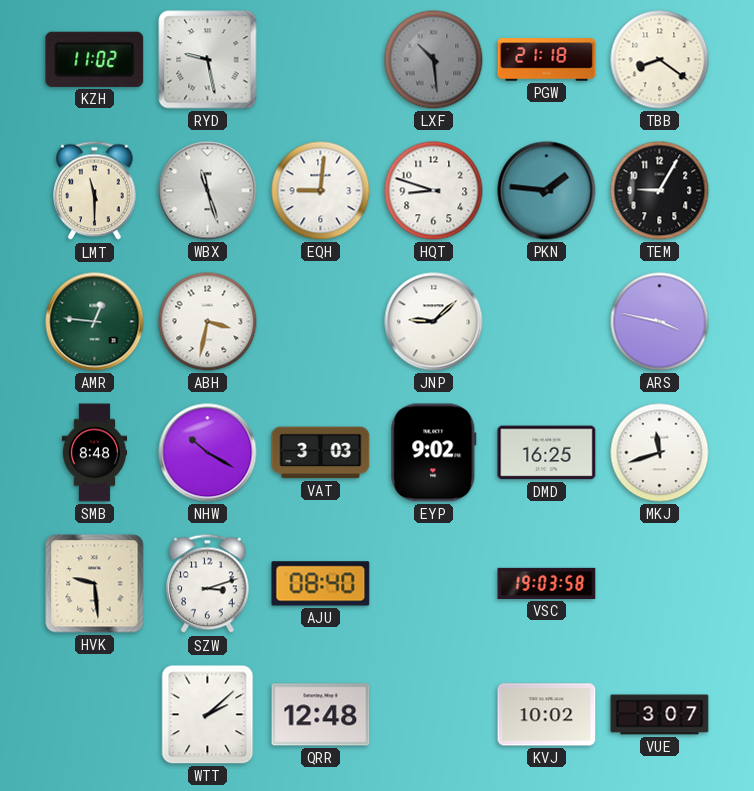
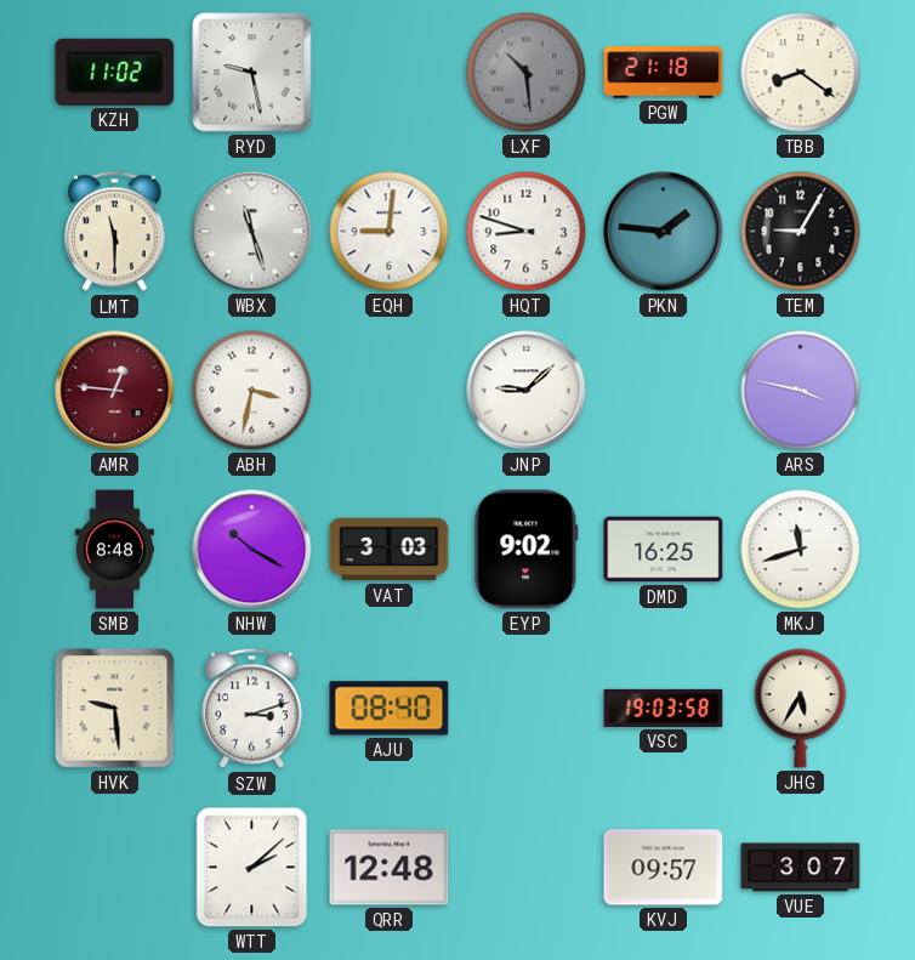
AMR dial: green -> burgundy
JHG: none -> 5:35
KVJ: 10:02 -> 09:57
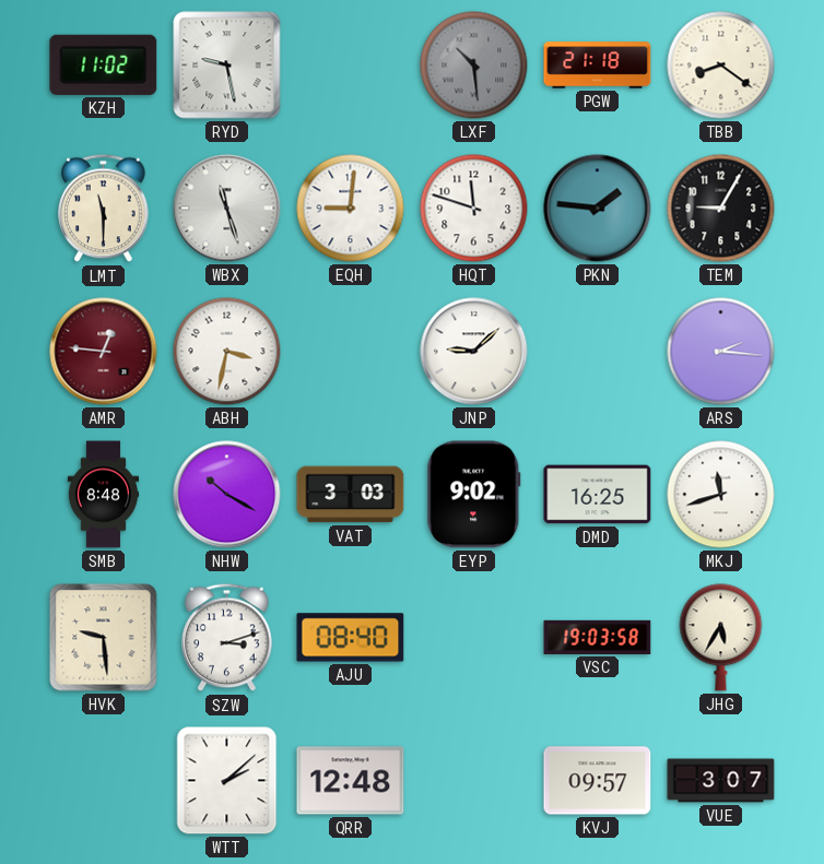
HQT: 8:48 -> 11:48
ARS: 3:47 -> 2:16
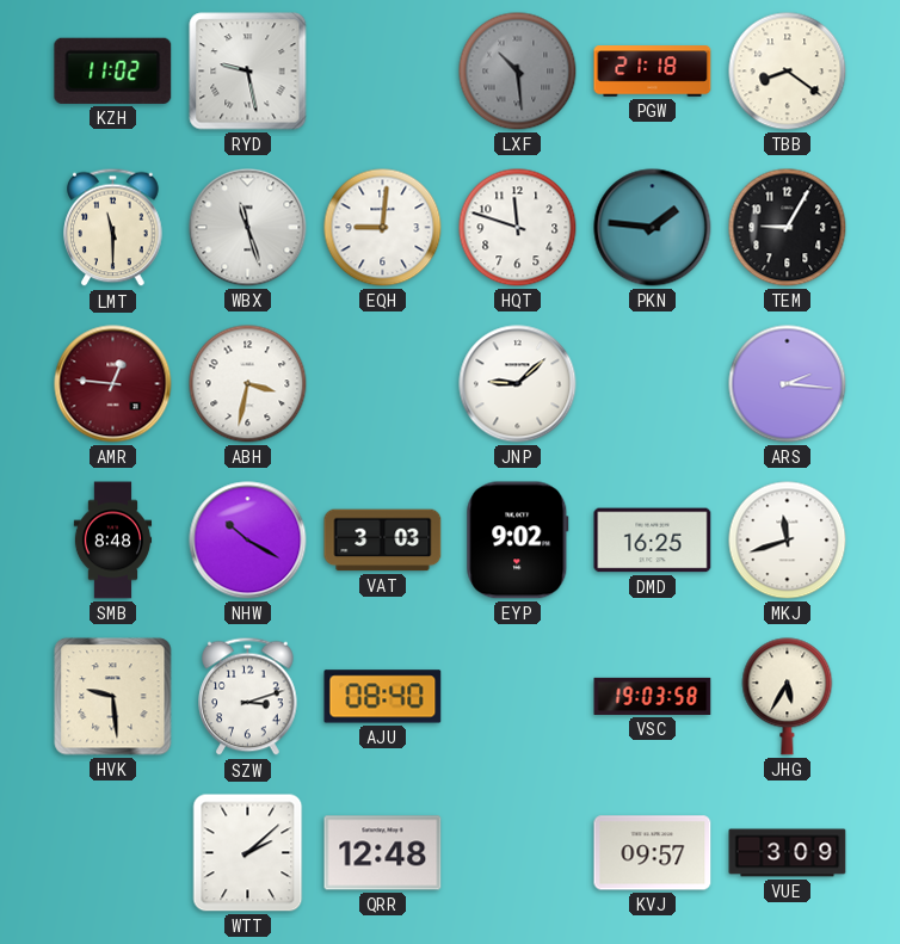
VUE: 3:07 -> 3:09
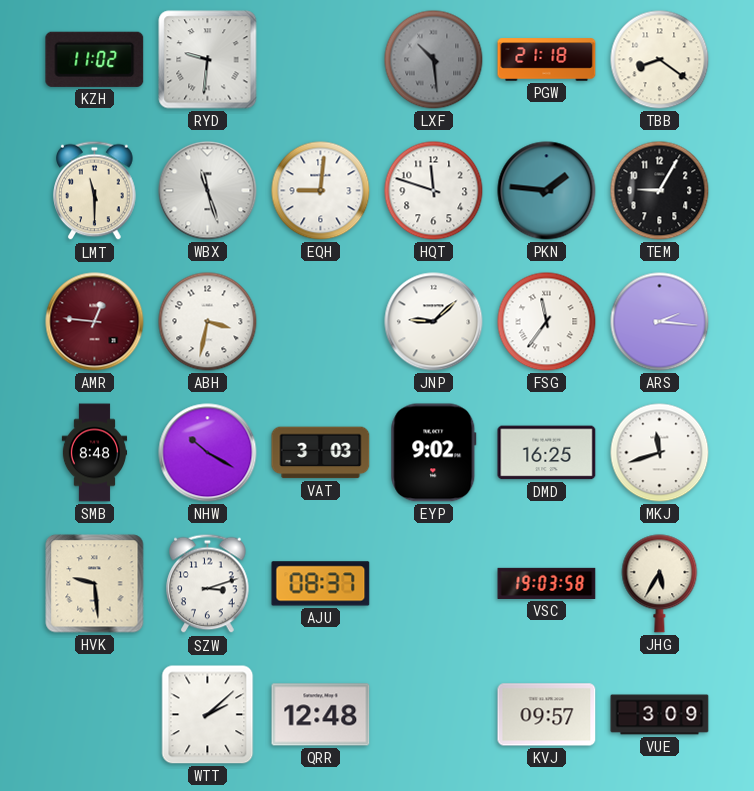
RYD: 9:28 -> 9:31
FSG: none -> 11:36
AJU: 08:40 -> 08:37
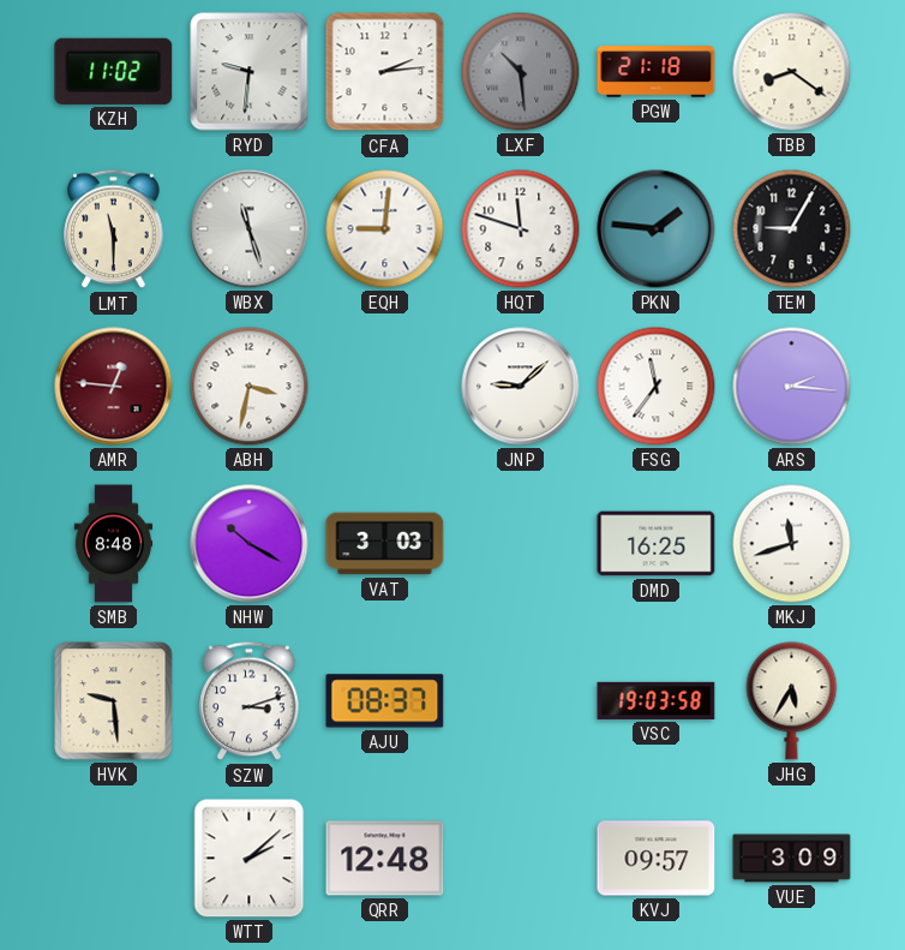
CFA: none -> 2:14
EYP: 9:02 -> none
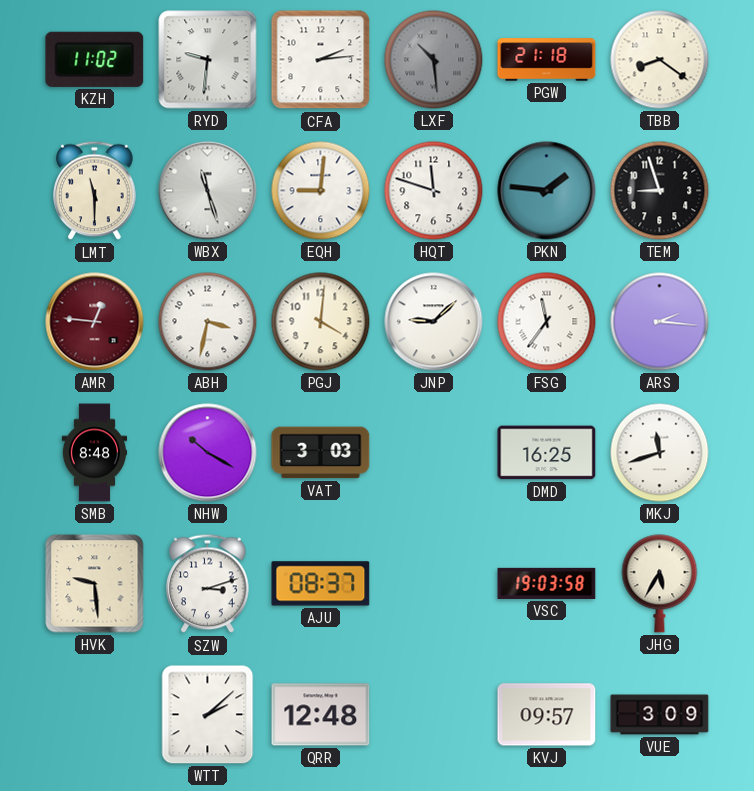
TEM: 9:05 -> 8:57
PGJ: none -> 4:01
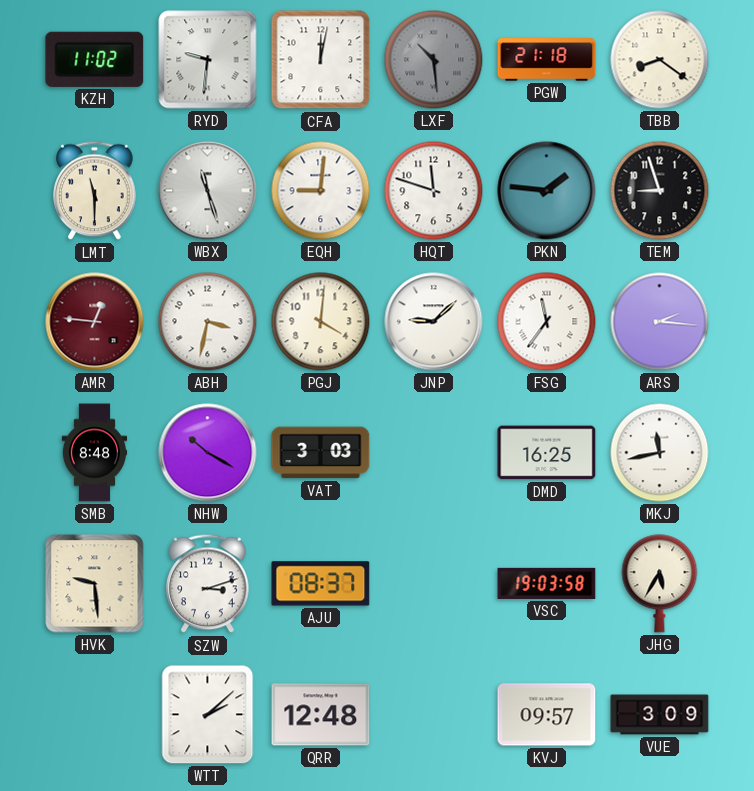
CFA: 2:14 -> 12:02
MKJ: 11:42 -> 11:43
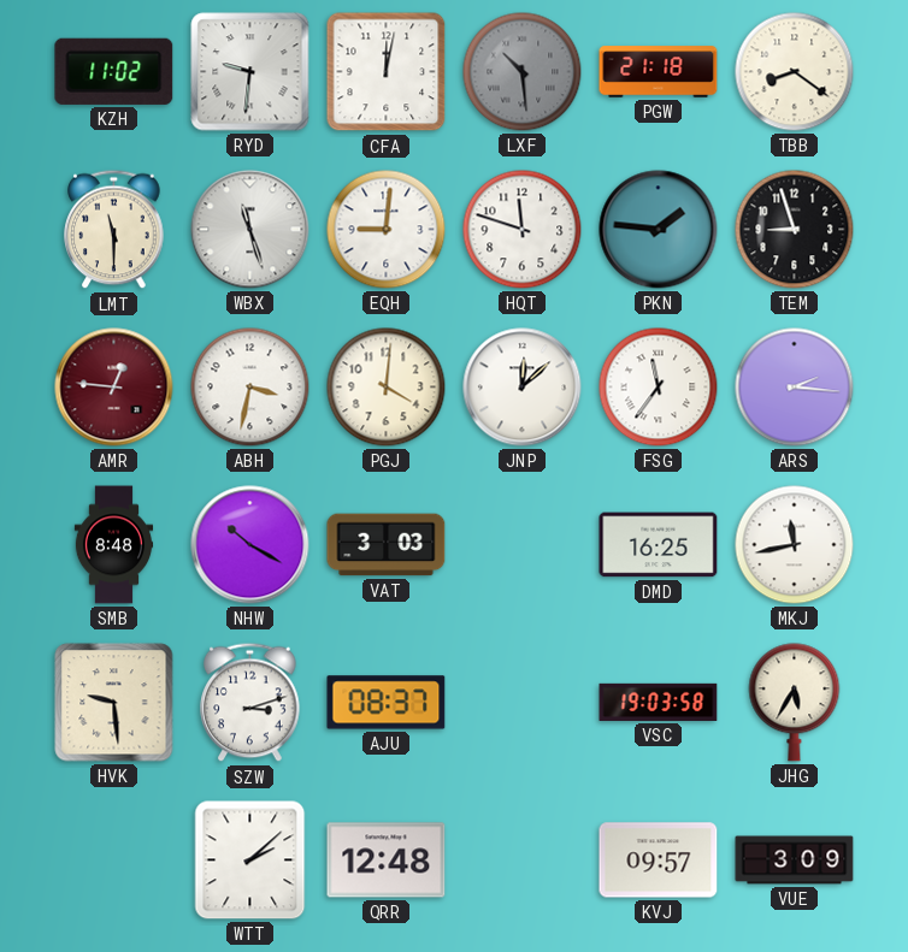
JNP: 9:08 -> 12:08
